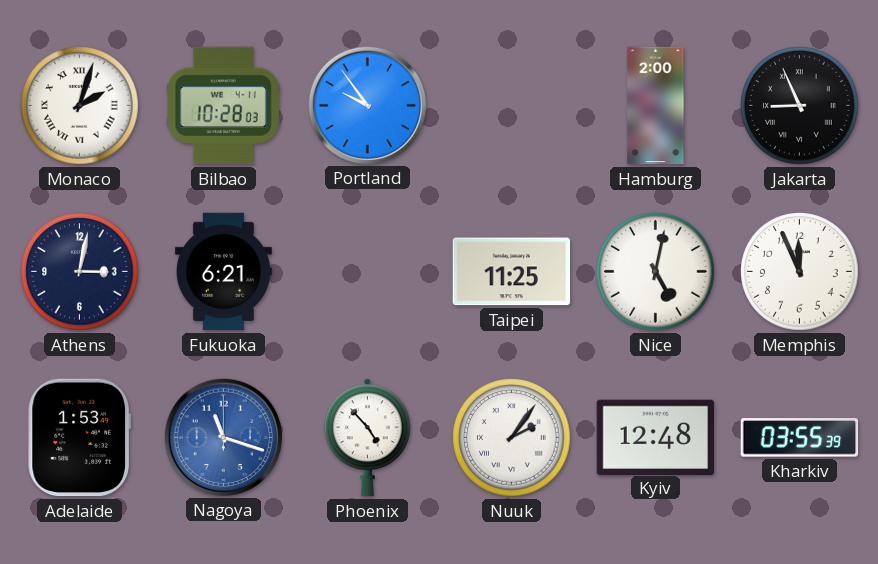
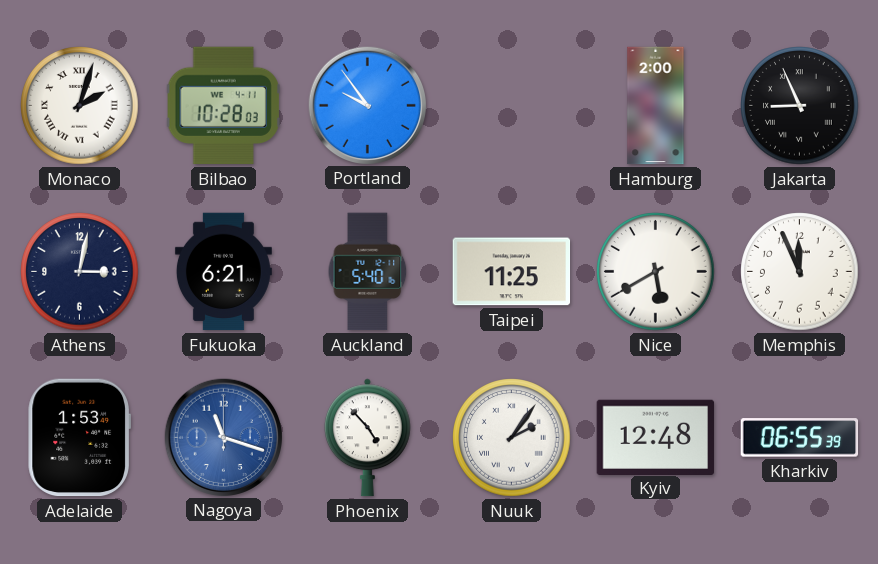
Auckland: none -> 5:40
Nice: 5:02 -> 5:40
Kharkiv: 03:55 -> 06:55
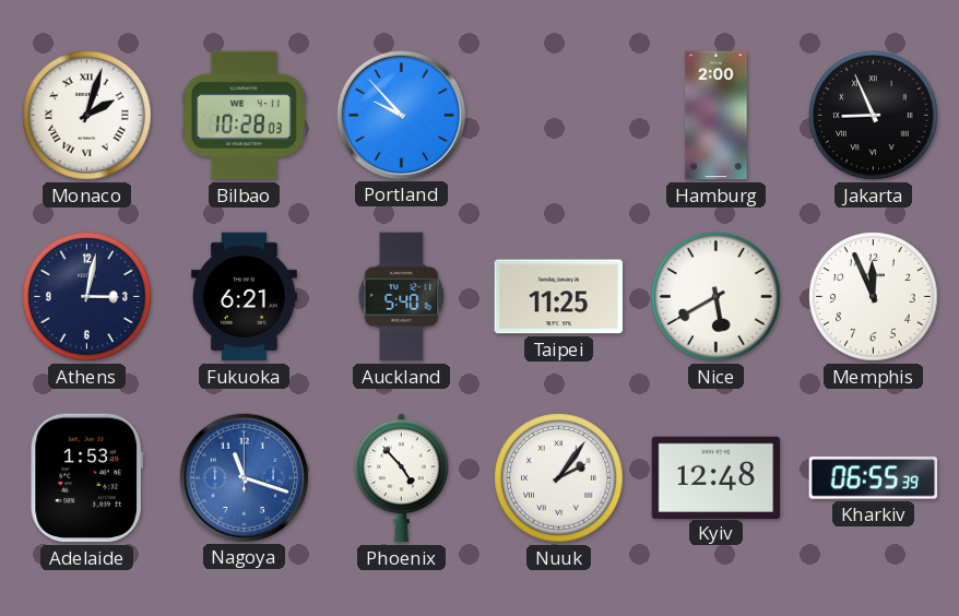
Portland: 9:54 -> 9:53
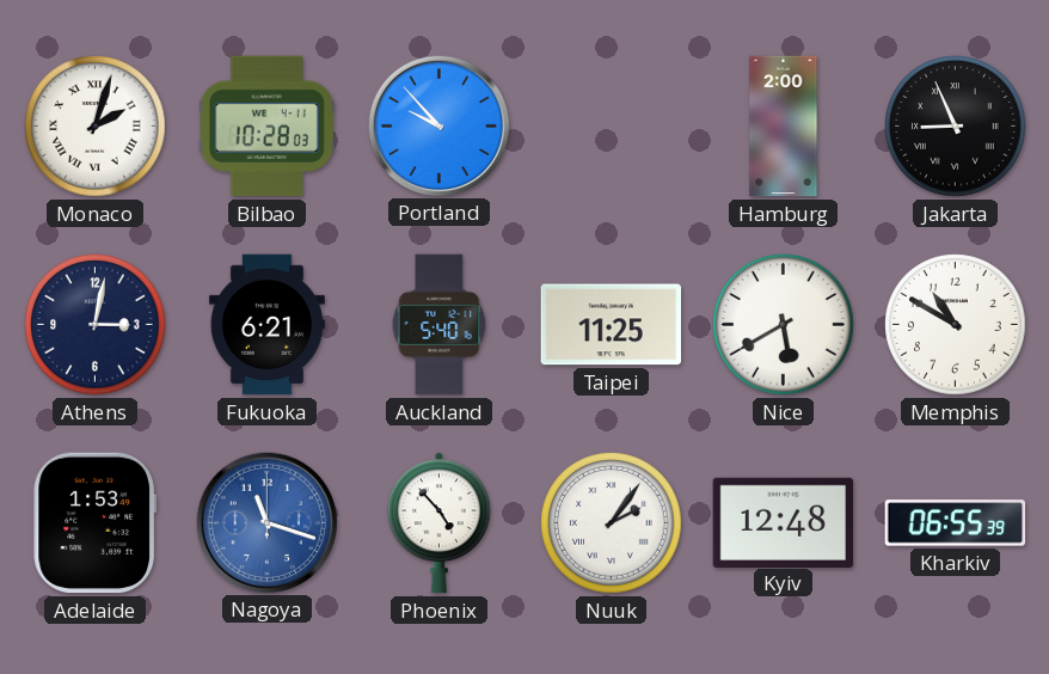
Memphis: 11:56 -> 10:50
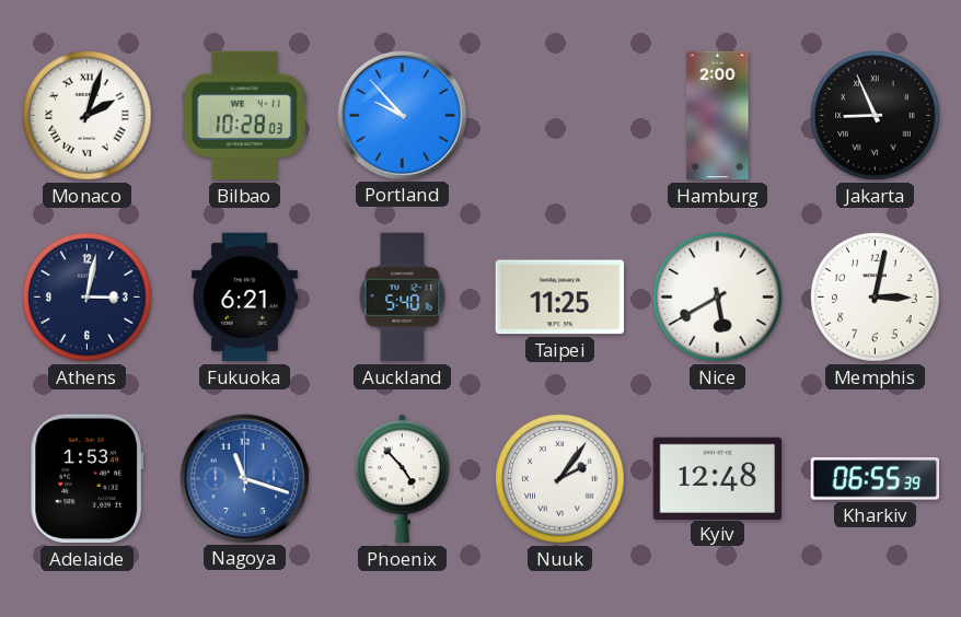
Memphis: 10:50 -> 3:02
